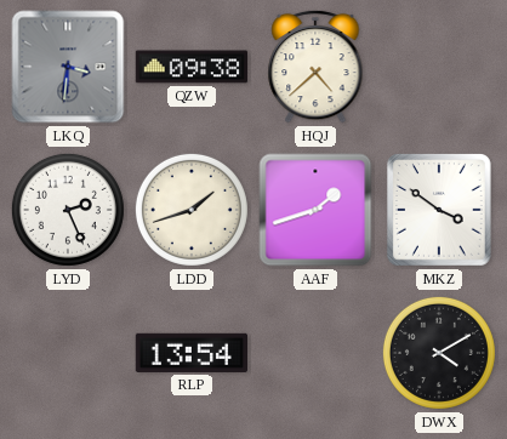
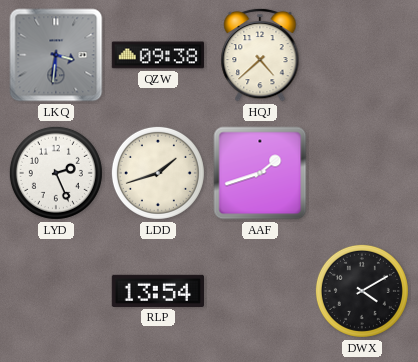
MKZ: 3:51 -> none
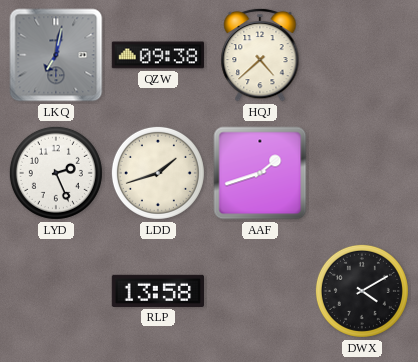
LKQ: 3:31 -> 7:02
RLP: 13:54 -> 13:58
